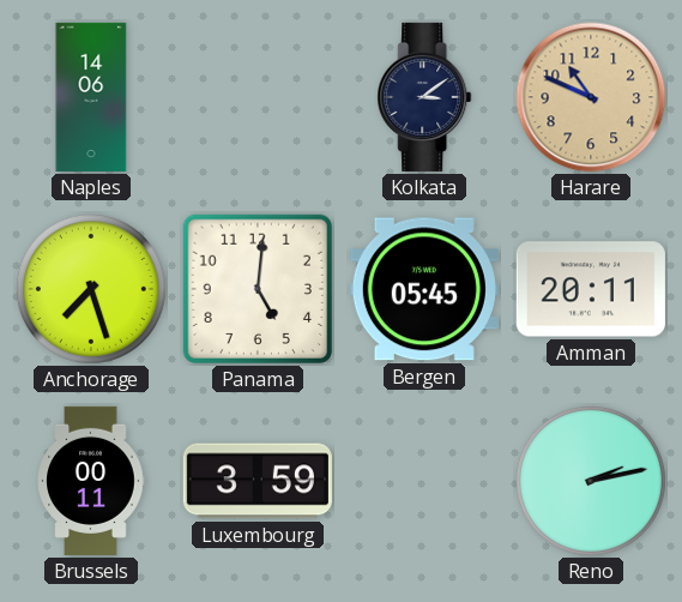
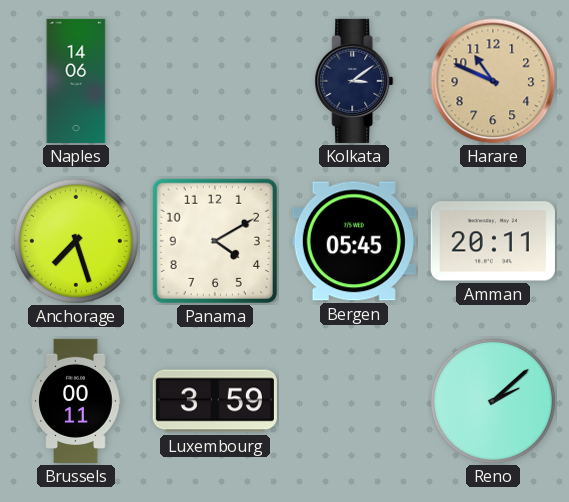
Panama: 5:01 -> 4:10
Reno: 2:13 -> 2:08
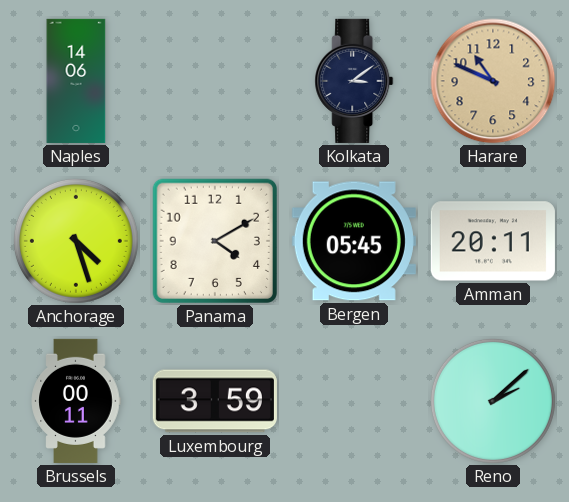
Anchorage: 7:27 -> 4:27
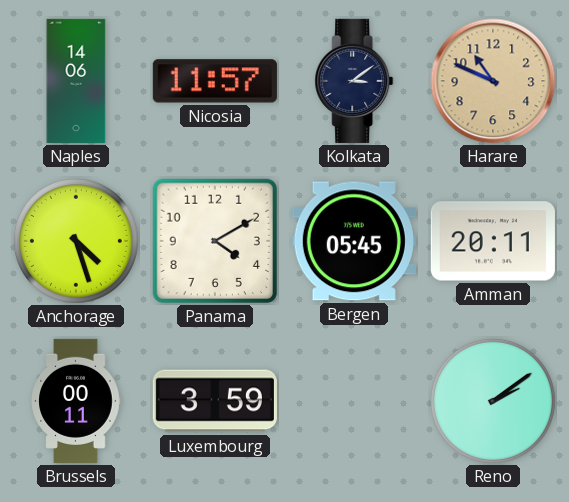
Nicosia: none -> 11:57
Reno: 2:08 -> 2:09
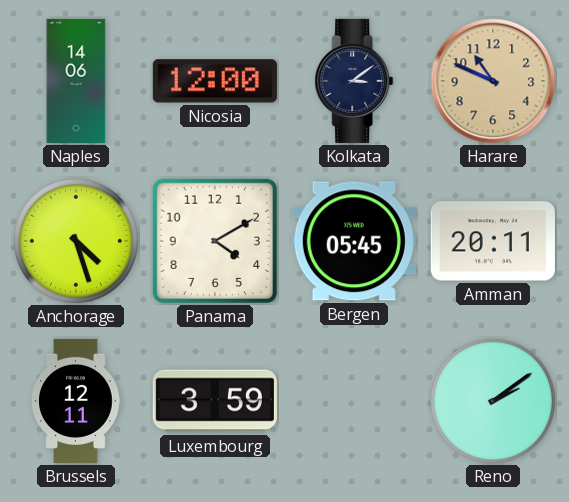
Nicosia: 11:57 -> 12:00
Brussels: 00:11 -> 12:11
